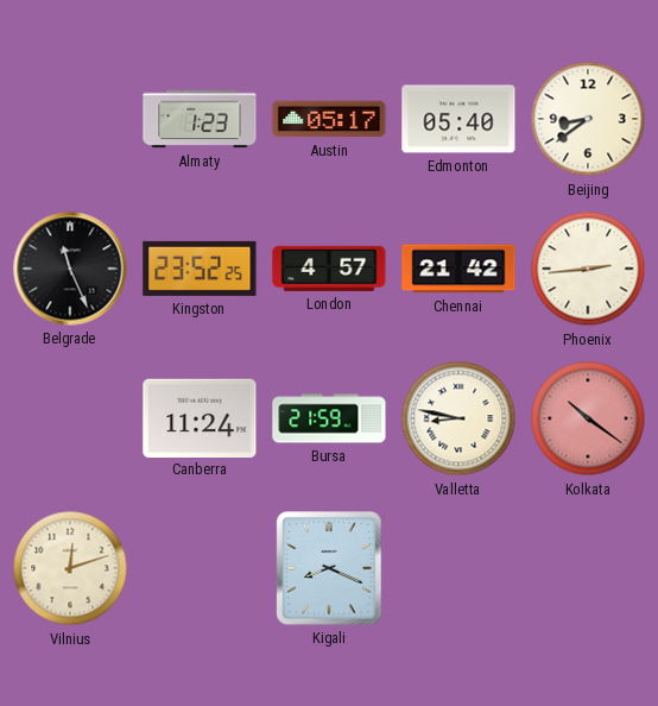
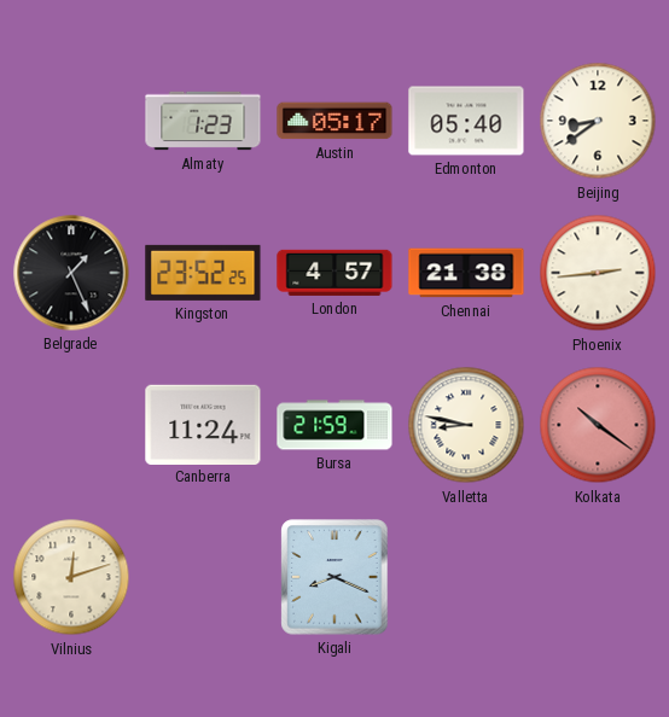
Belgrade: 11:26 -> 1:26
Chennai: 21:42 -> 21:38
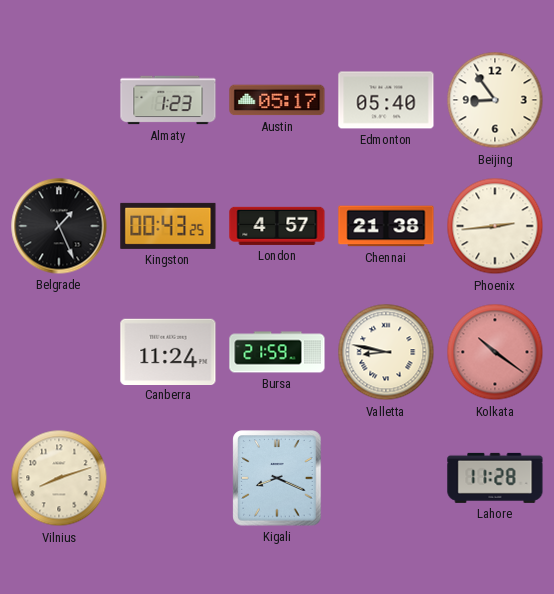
Beijing: 8:39 -> 8:54
Kingston: 23:52 -> 00:43
Vilnius: 12:12 -> 8:12
Lahore: none -> 11:28
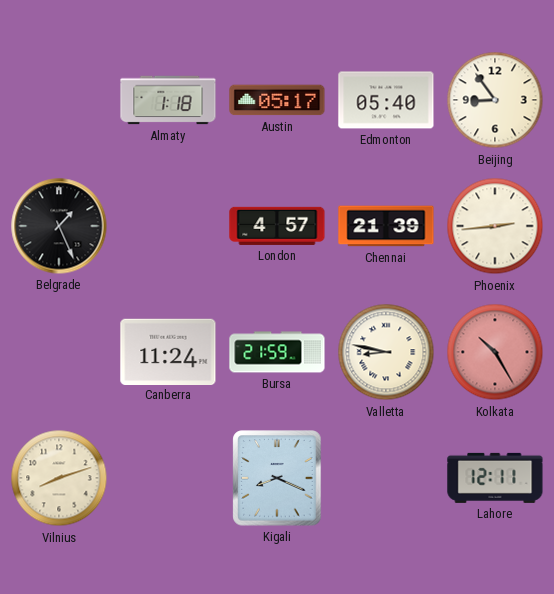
Almaty: 1:23 -> 1:18
Kingston: 00:43 -> none
Chennai: 21:38 -> 21:39
Kolkata: 10:21 -> 10:25
Lahore: 11:28 -> 12:11
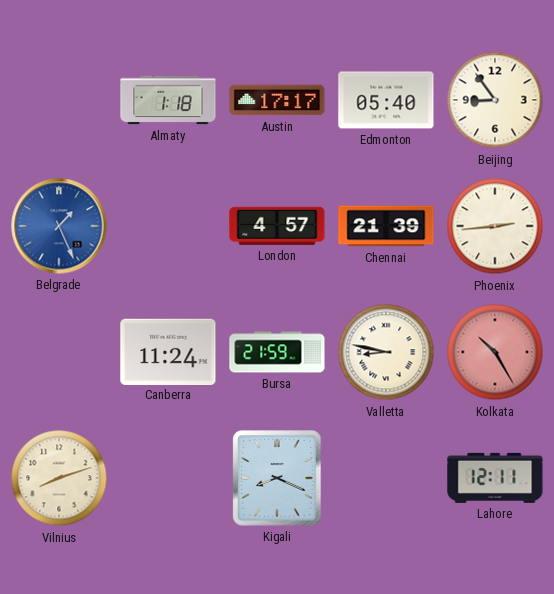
Austin: 05:17 -> 17:17
Belgrade dial: black -> blue
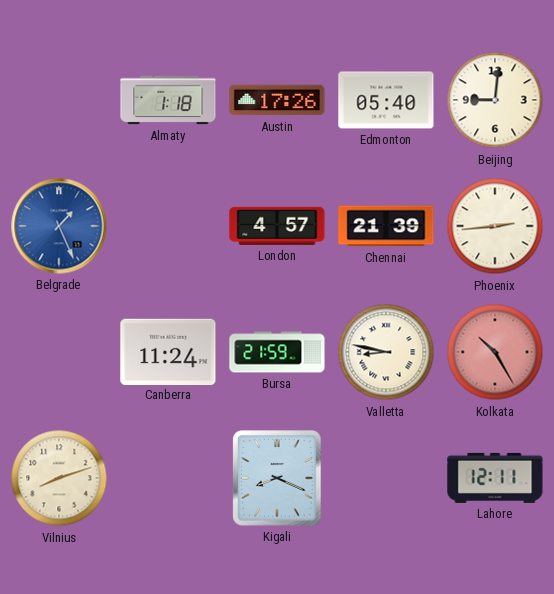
Austin: 17:17 -> 17:26
Beijing: 8:54 -> 9:01
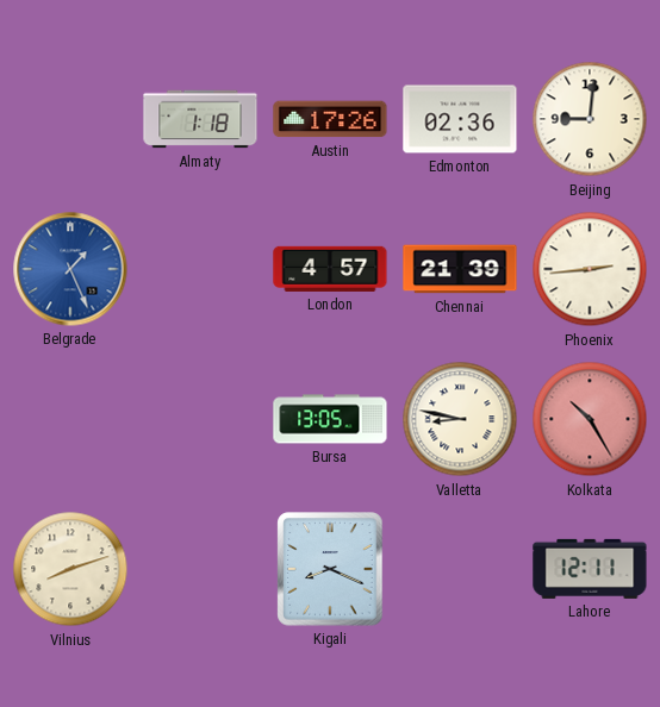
Edmonton: 05:40 -> 02:36
Canberra: 11:24 -> none
Bursa: 21:59 -> 13:05
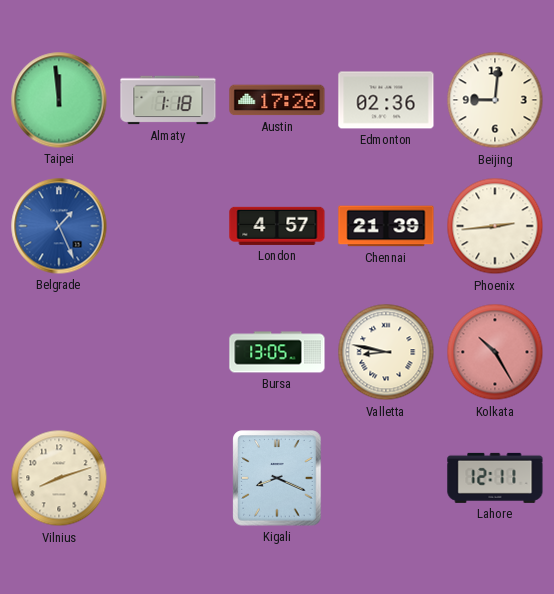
Taipei: none -> 11:59
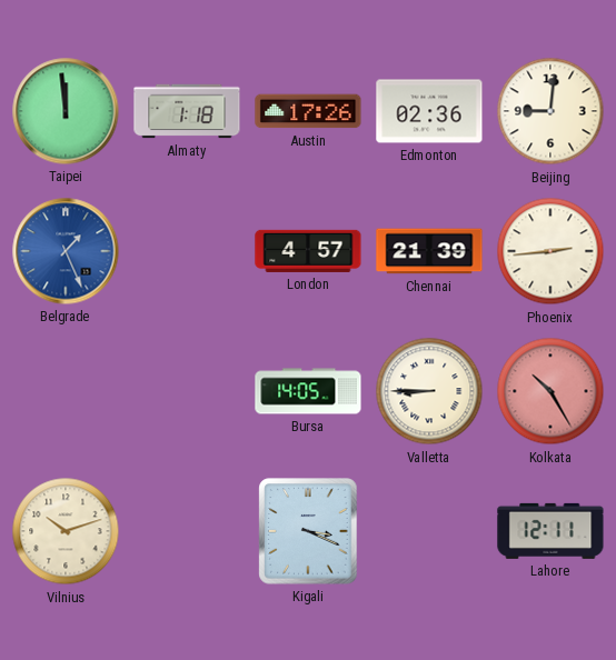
Bursa: 13:05 -> 14:05
Valletta: 8:47 -> 8:45
Vilnius: 8:12 -> 10:12
Kigali: 8:19 -> 3:19
